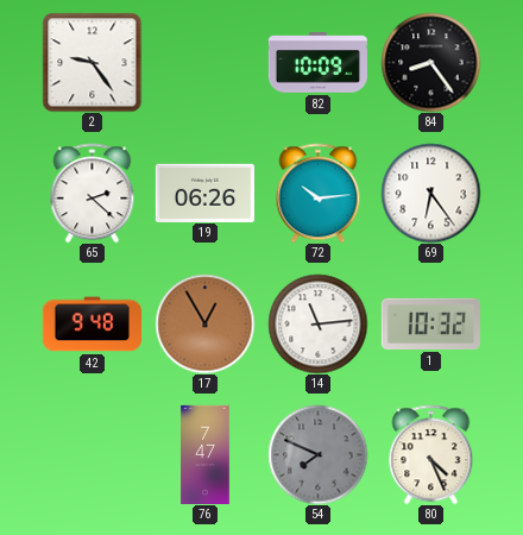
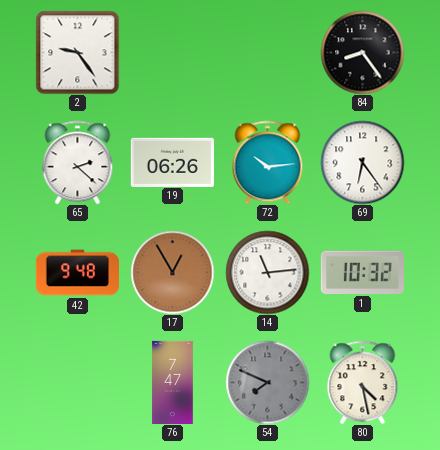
82: 10:09 -> none
80: 4:26 -> 4:28
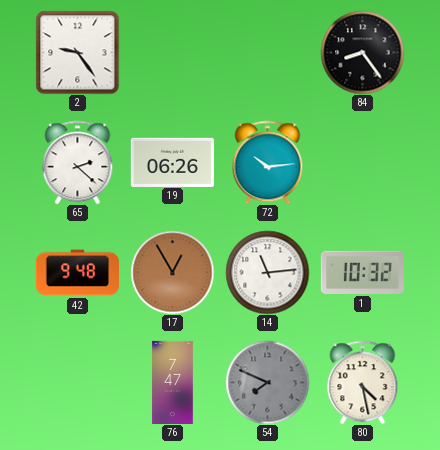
69: 6:24 -> none
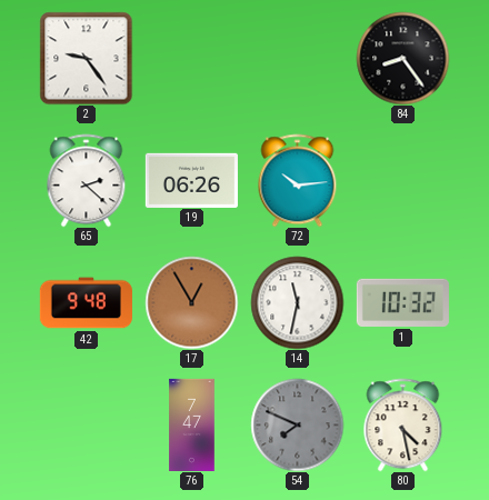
14: 11:14 -> 11:32
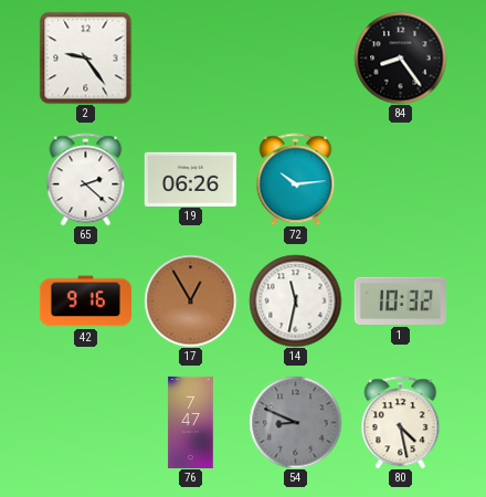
42: 9:48 -> 9:16
54: 7:49 -> 8:49
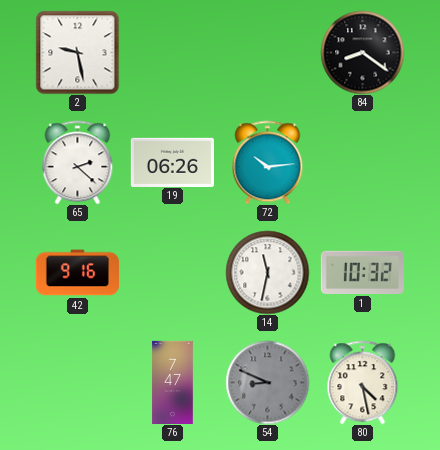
2: 9:24 -> 9:28
84: 8:24 -> 8:21
17: 12:55 -> none
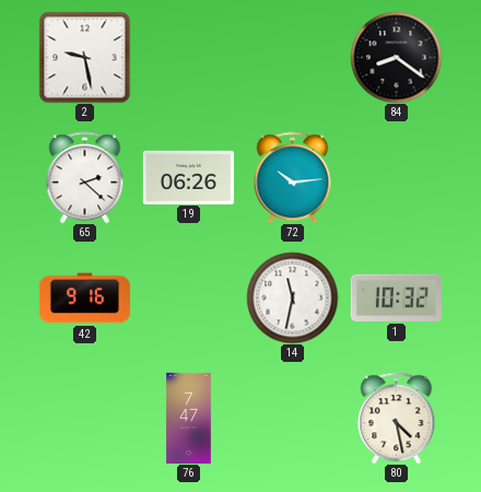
54: 8:49 -> none
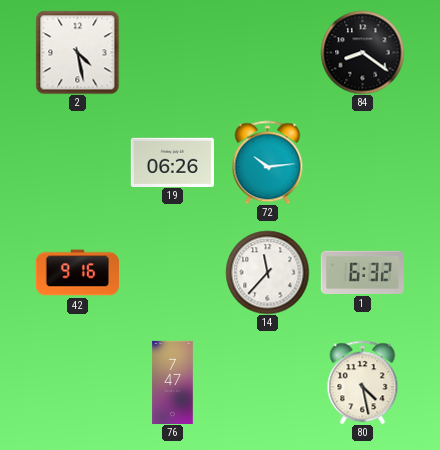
2: 9:28 -> 4:28
65: 2:22 -> none
14: 11:32 -> 11:37
1: 10:32 -> 6:32
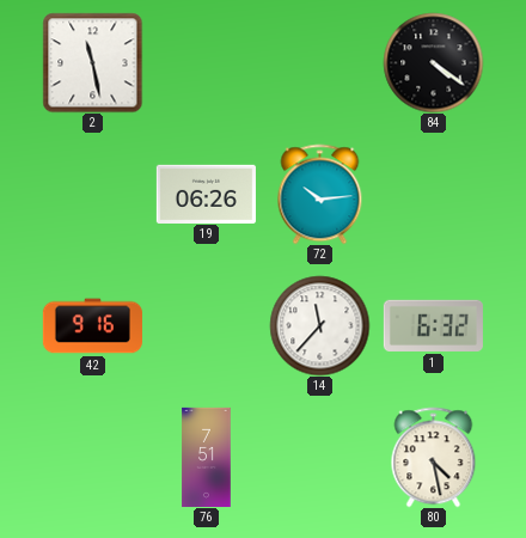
2: 4:28 -> 11:28
84: 8:21 -> 4:21
76: 7:47 -> 7:51
